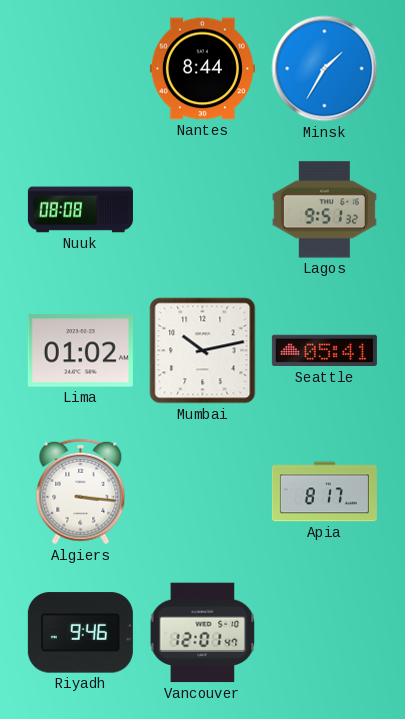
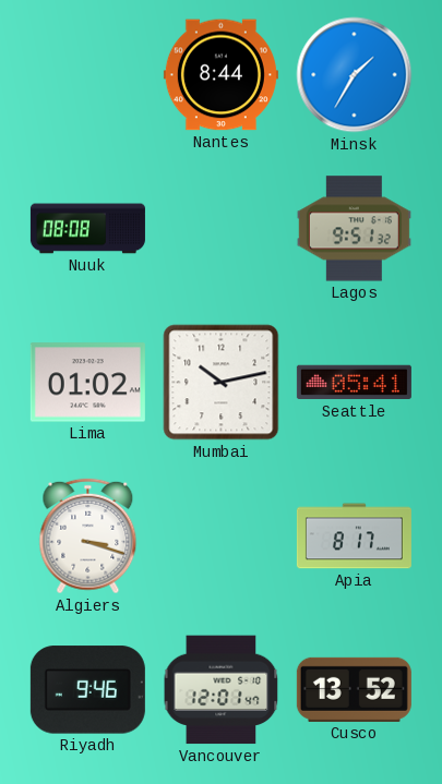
Algiers: 3:16 -> 3:18
Cusco: none -> 13:52
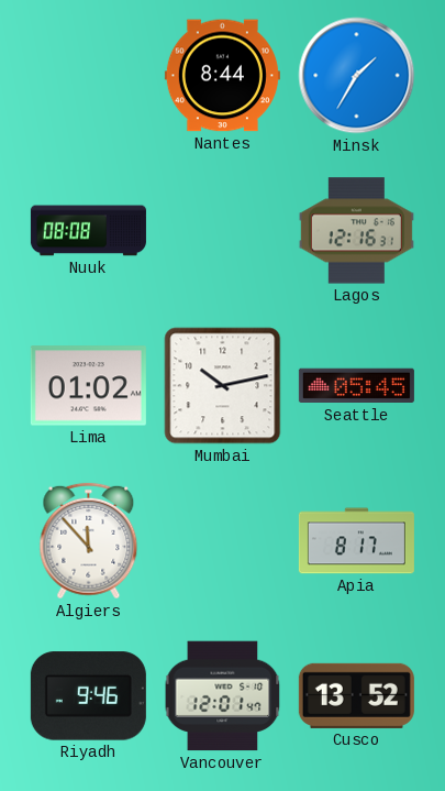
Lagos: 9:51 -> 12:16
Seattle: 05:41 -> 05:45
Algiers: 3:18 -> 11:53
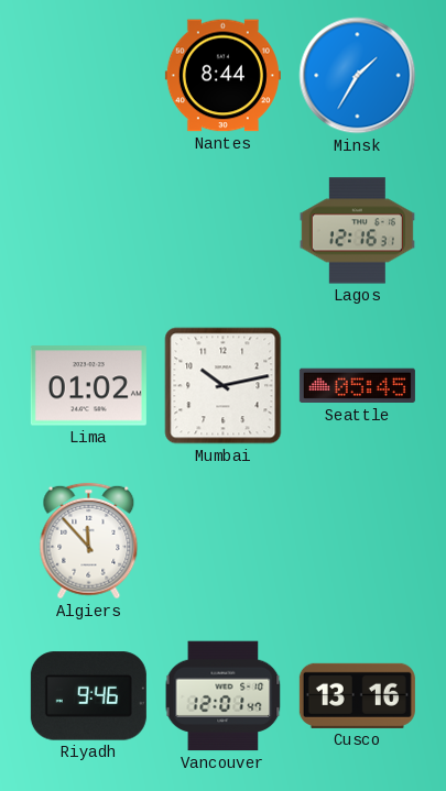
Nuuk: 08:08 -> none
Apia: 8:17 -> none
Cusco: 13:52 -> 13:16
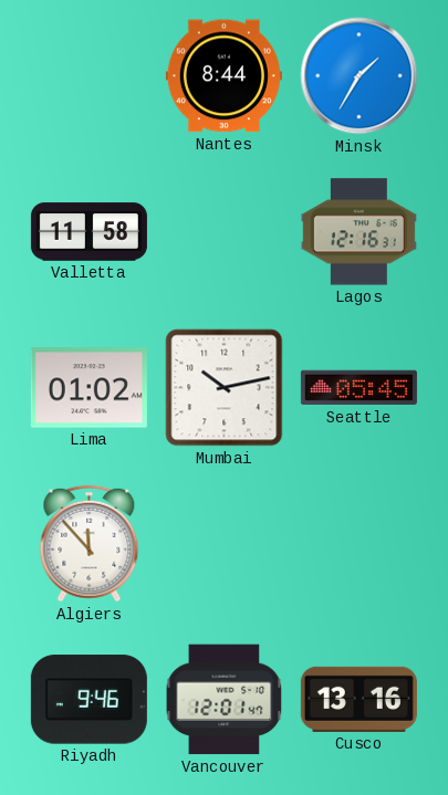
Valletta: none -> 11:58
